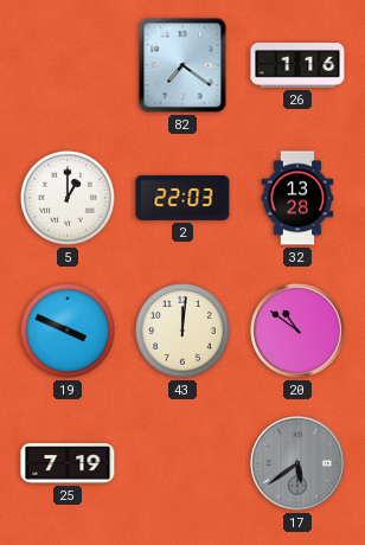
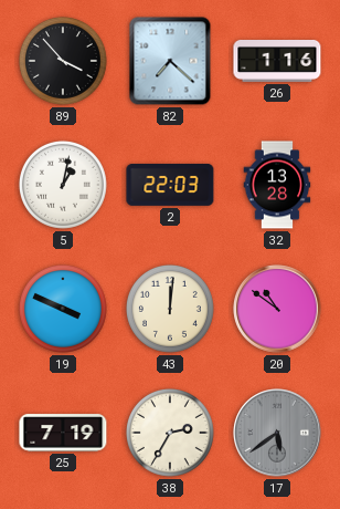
89: none -> 3:53
82: 7:21 -> 7:22
5: 1:00 -> 1:02
38: none -> 2:35
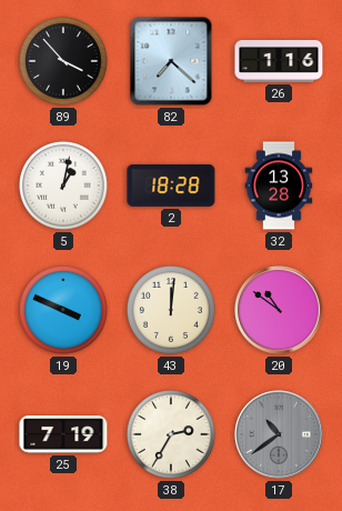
2: 22:03 -> 18:28
17: 5:39 -> 10:39
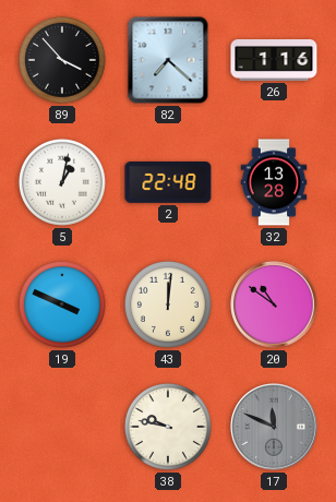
2: 18:28 -> 22:48
25: 7:19 -> none
38: 2:35 -> 9:47
17: 10:39 -> 11:49
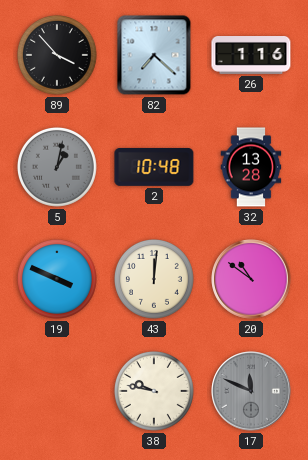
5 dial: white -> grey
2: 22:48 -> 10:48
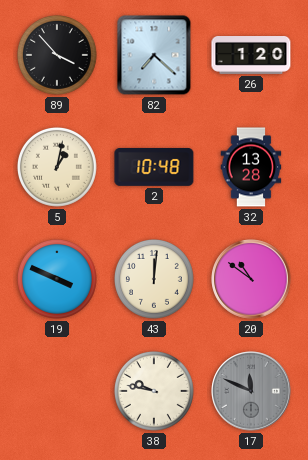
26: 1:16 -> 1:20
5 dial: grey -> cream
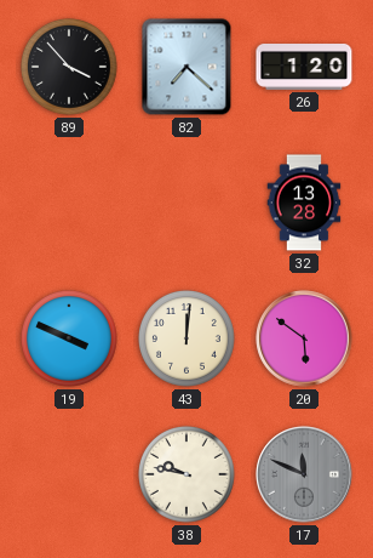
5: 1:02 -> none
2: 10:48 -> none
20: 10:51 -> 5:51
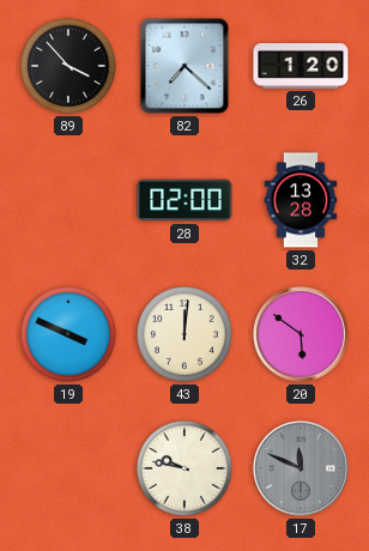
28: none -> 02:00
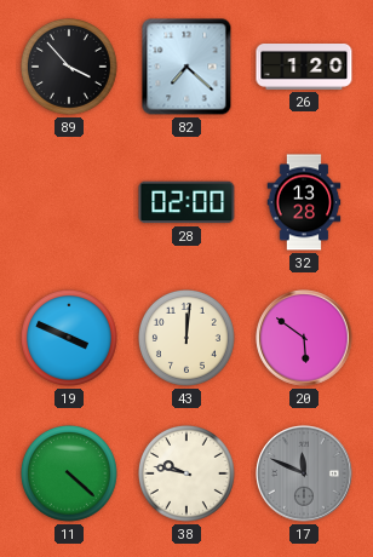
11: none -> 4:22
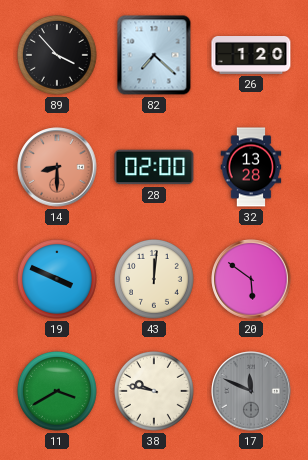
14: none -> 8:30
11: 4:22 -> 3:40
